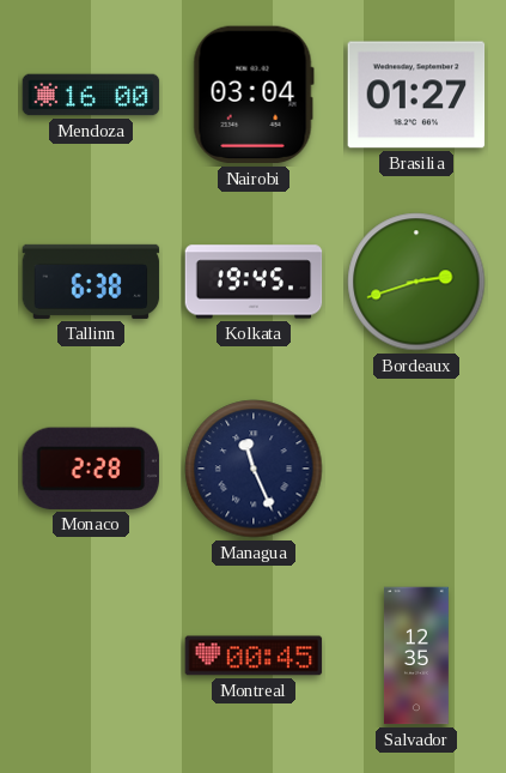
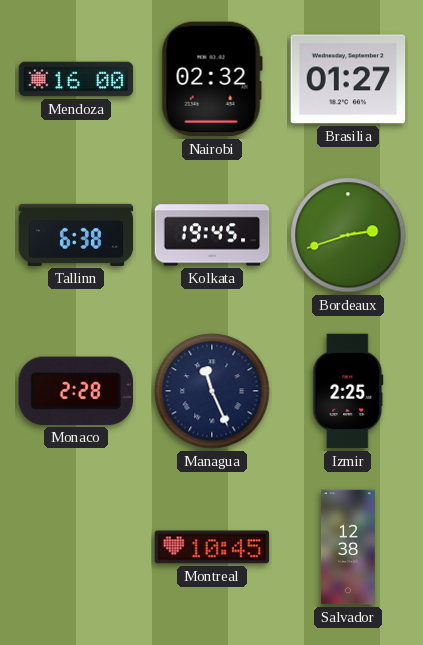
Nairobi: 03:04 -> 02:32
Izmir: none -> 2:25
Montreal: 00:45 -> 10:45
Salvador: 12:35 -> 12:38
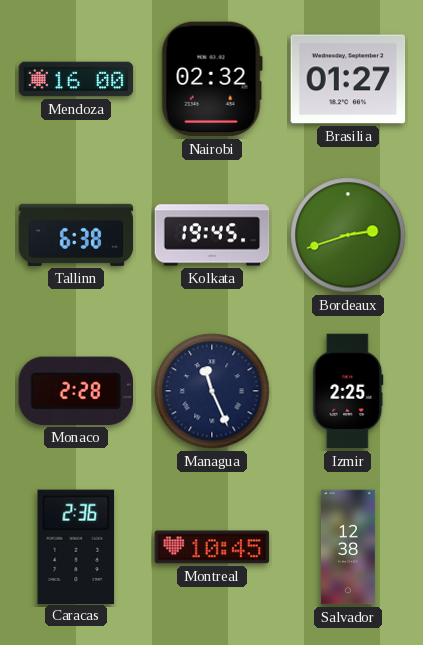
Caracas: none -> 2:36
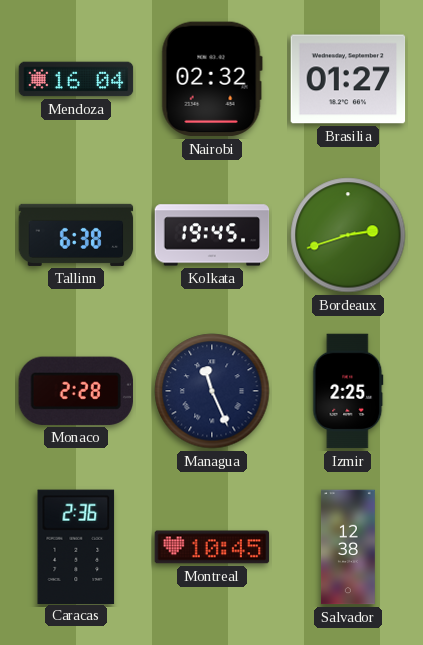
Mendoza: 16:00 -> 16:04
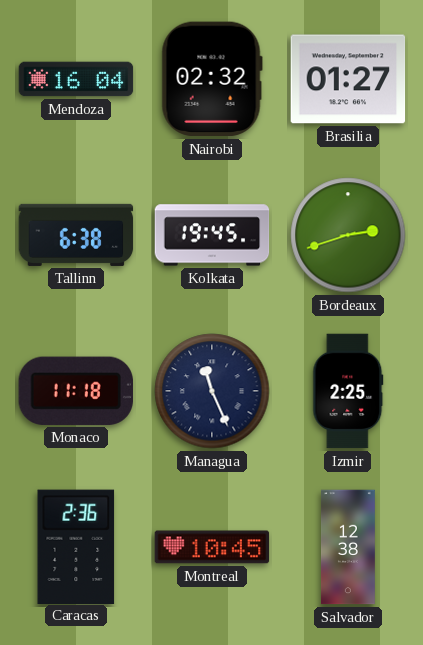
Monaco: 2:28 -> 11:18
